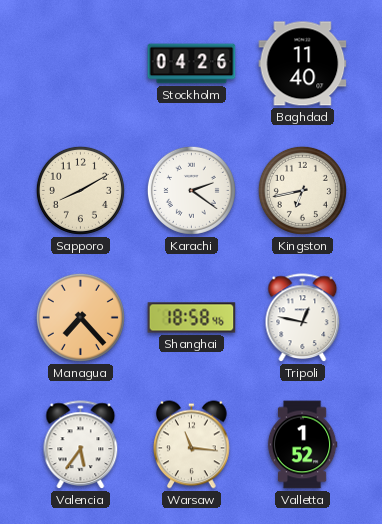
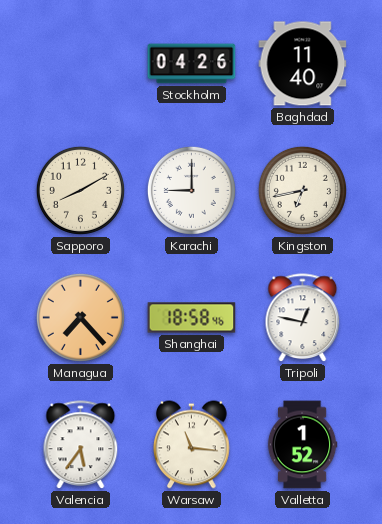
Karachi: 2:21 -> 9:00
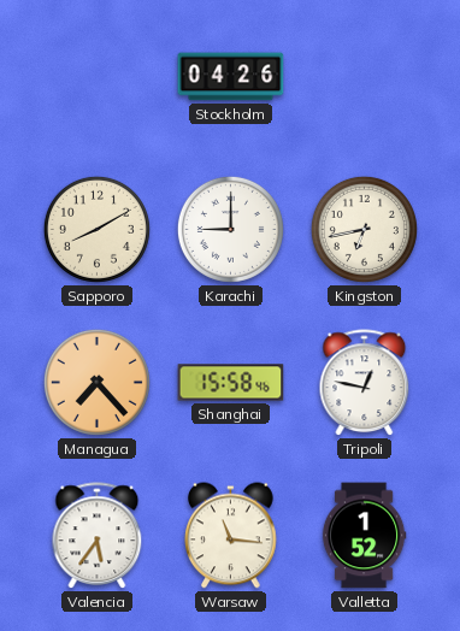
Baghdad: 11:40 -> none
Shanghai: 18:58 -> 15:58
